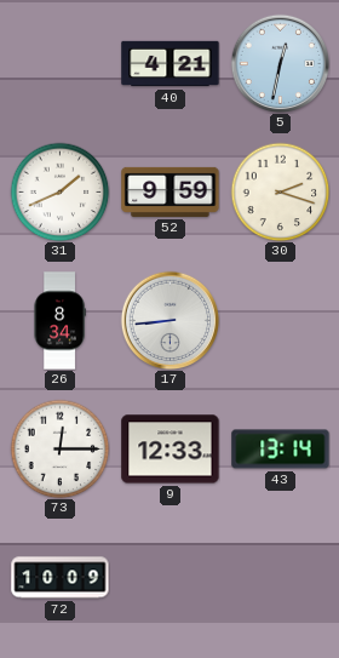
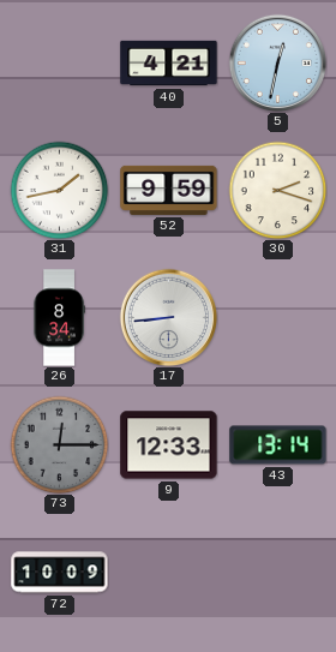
31: 1:41 -> 1:43
73 dial: white -> grey
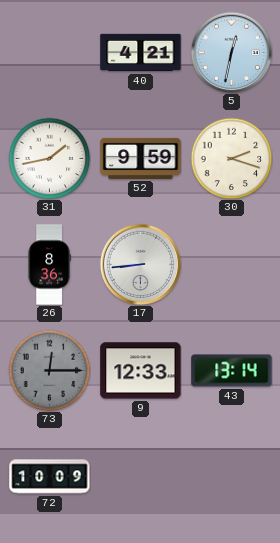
26: 8:34 -> 8:36
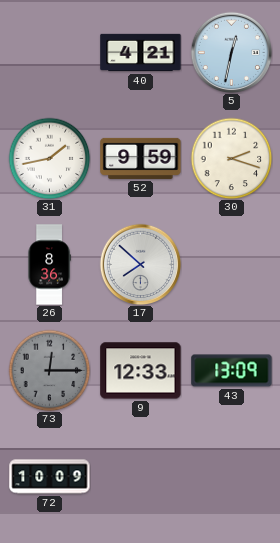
17: 8:44 -> 7:52
43: 13:14 -> 13:09
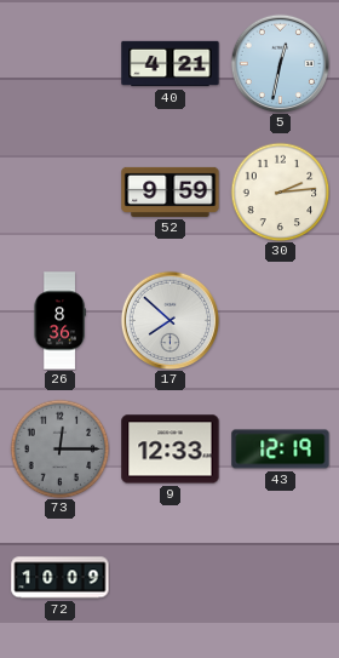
31: 1:43 -> none
30: 2:18 -> 2:14
43: 13:09 -> 12:19
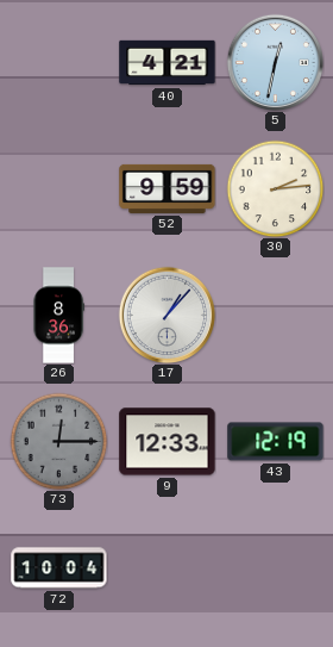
17: 7:52 -> 1:07
72: 10:09 -> 10:04
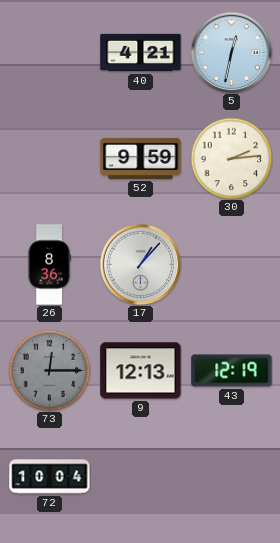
9: 12:33 -> 12:13
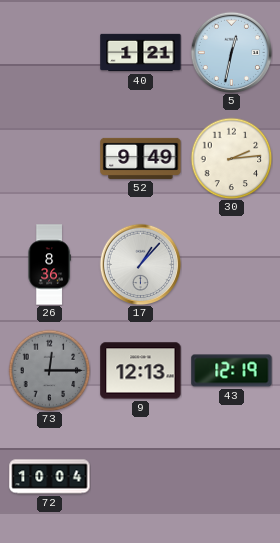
40: 4:21 -> 1:21
52: 9:59 -> 9:49
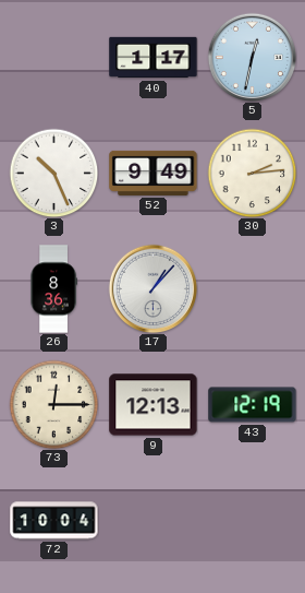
40: 1:21 -> 1:17
3: none -> 10:26
73 dial: grey -> cream
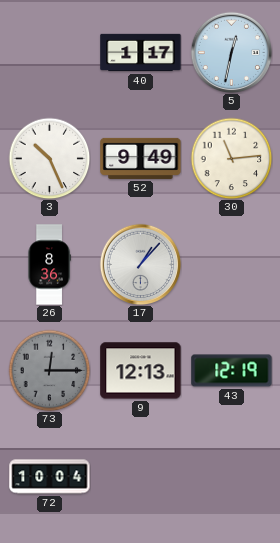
30: 2:14 -> 11:14
73 dial: cream -> grey
